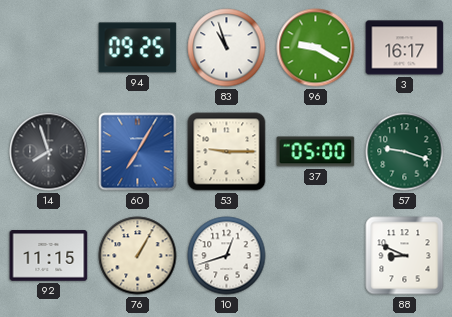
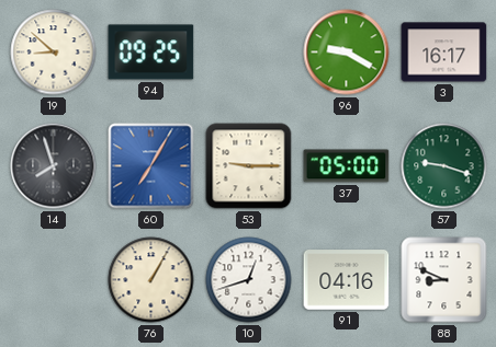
19: none -> 8:52
83: 10:57 -> none
92: 11:15 -> none
91: none -> 04:16
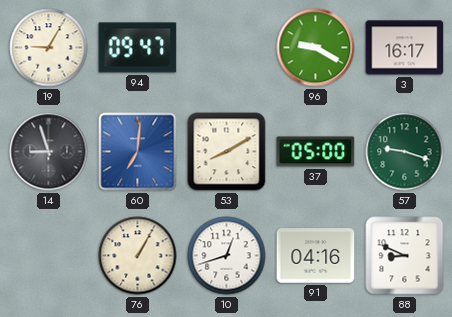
19: 8:52 -> 9:05
94: 09:25 -> 09:47
14: 7:57 -> 8:57
60: 7:05 -> 7:01
53: 9:15 -> 8:10
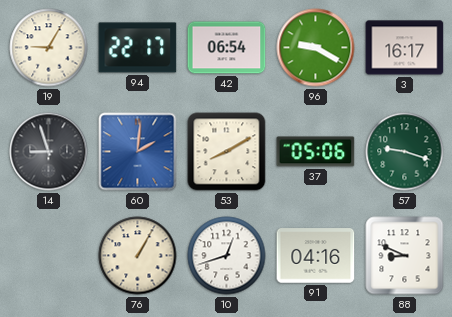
94: 09:47 -> 22:17
42: none -> 06:54
60: 7:01 -> 2:01
37: 05:00 -> 05:06
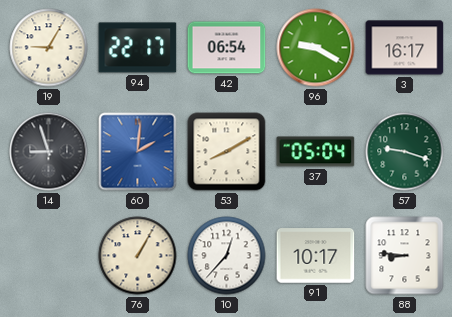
37: 05:06 -> 05:04
10: 12:42 -> 12:37
91: 04:16 -> 10:17
88: 8:49 -> 8:46
